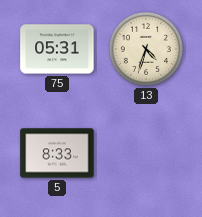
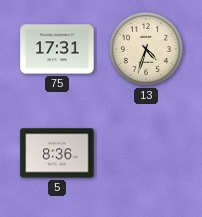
75: 05:31 -> 17:31
5: 8:33 -> 8:36
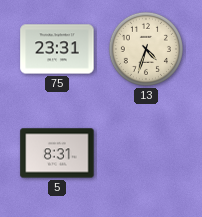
75: 17:31 -> 23:31
5: 8:36 -> 8:31
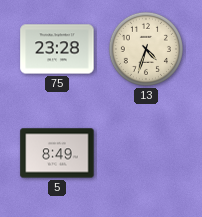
75: 23:31 -> 23:28
5: 8:31 -> 8:49
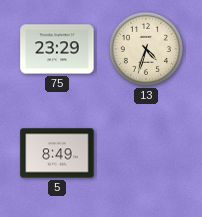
75: 23:28 -> 23:29
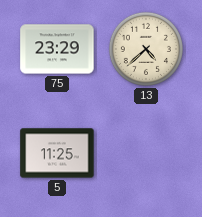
13: 4:33 -> 4:38
5: 8:49 -> 11:25
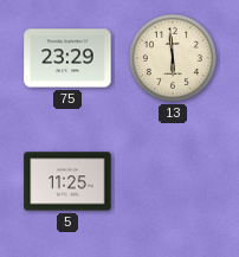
13: 4:38 -> 5:59
